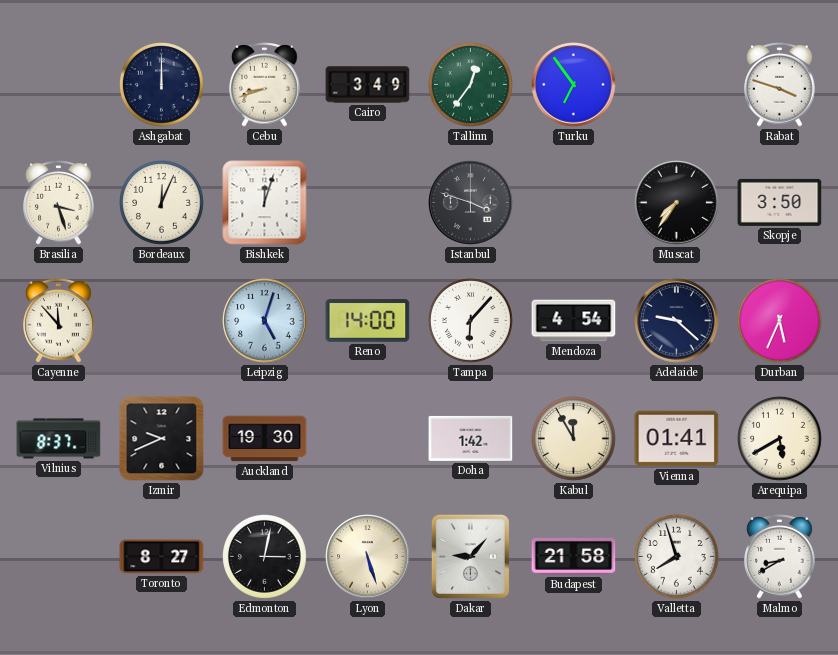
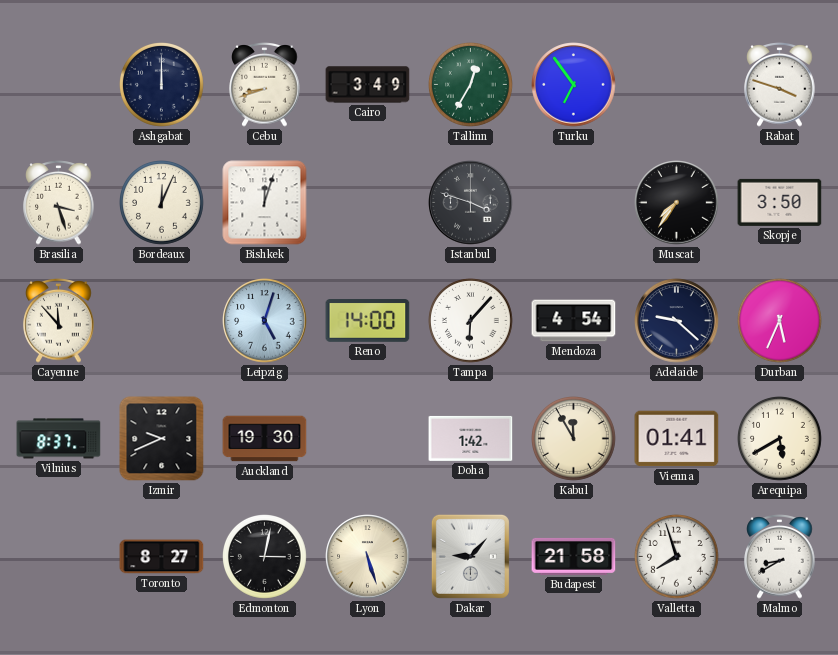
Tallinn: 12:36 -> 12:35
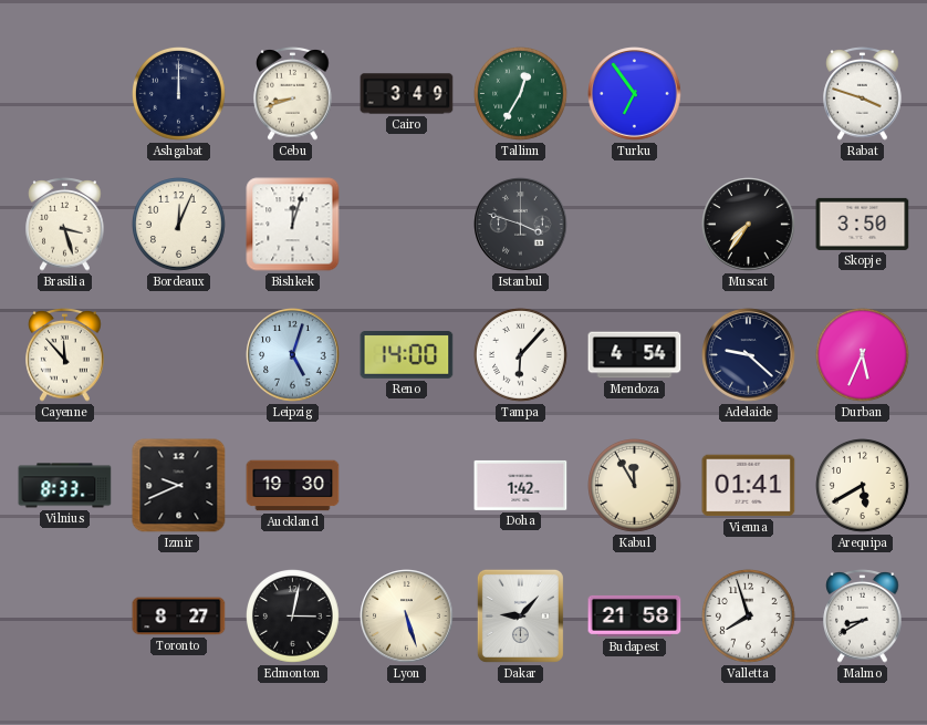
Vilnius: 8:37 -> 8:33
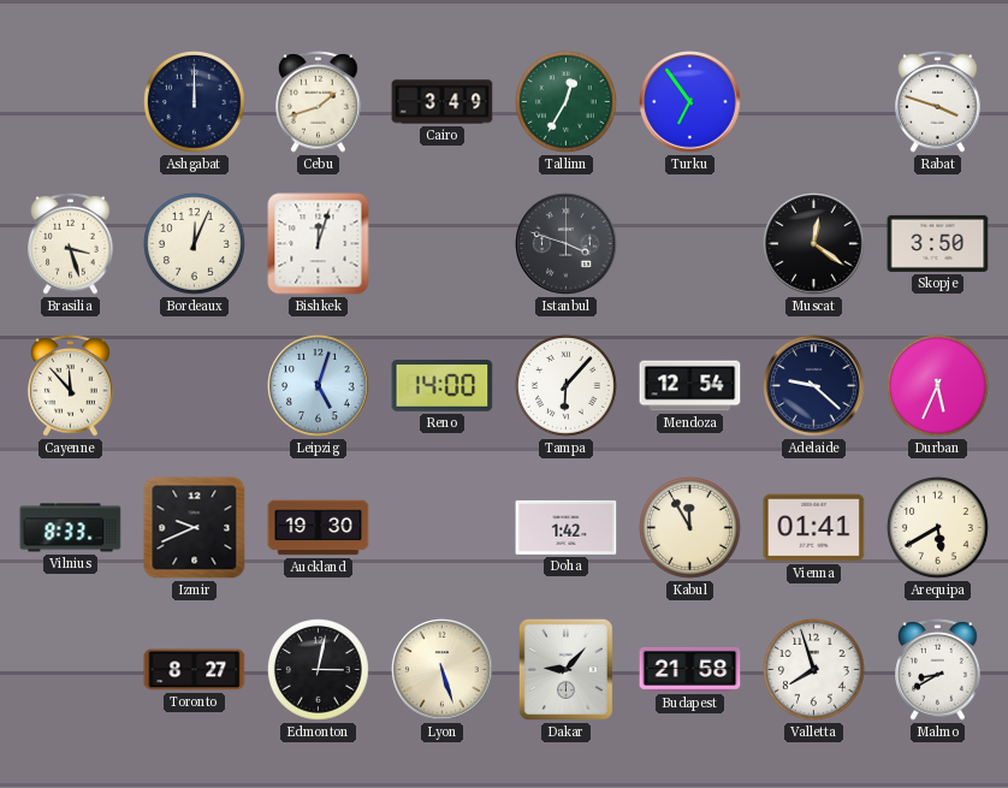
Cebu: 8:42 -> 1:42
Muscat: 7:36 -> 12:21
Mendoza: 4:54 -> 12:54
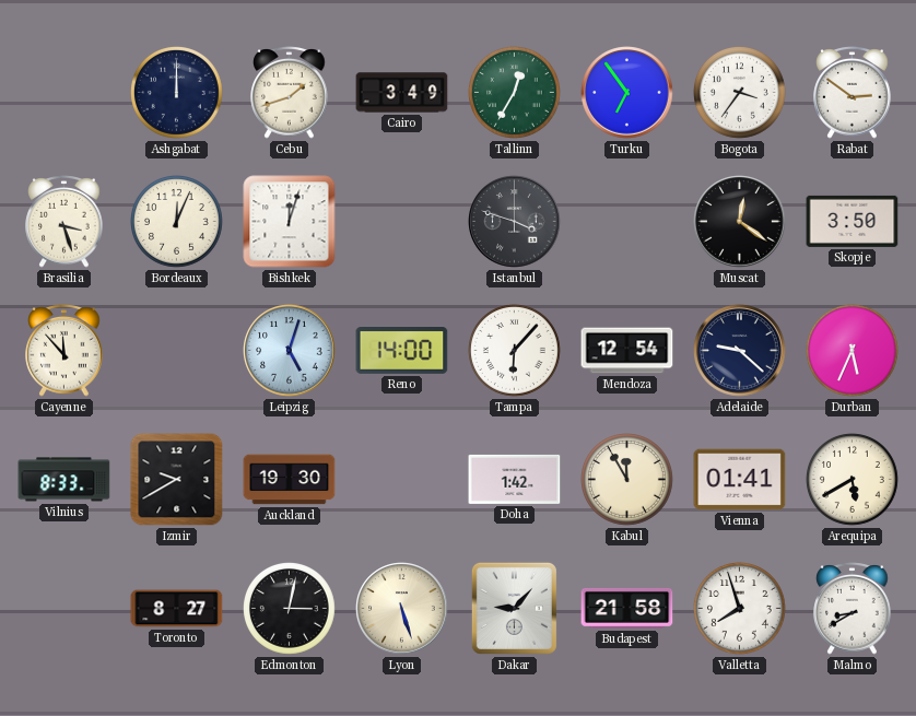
Bogota: none -> 3:36
Rabat: 3:48 -> 2:51
Izmir: 9:41 -> 9:40
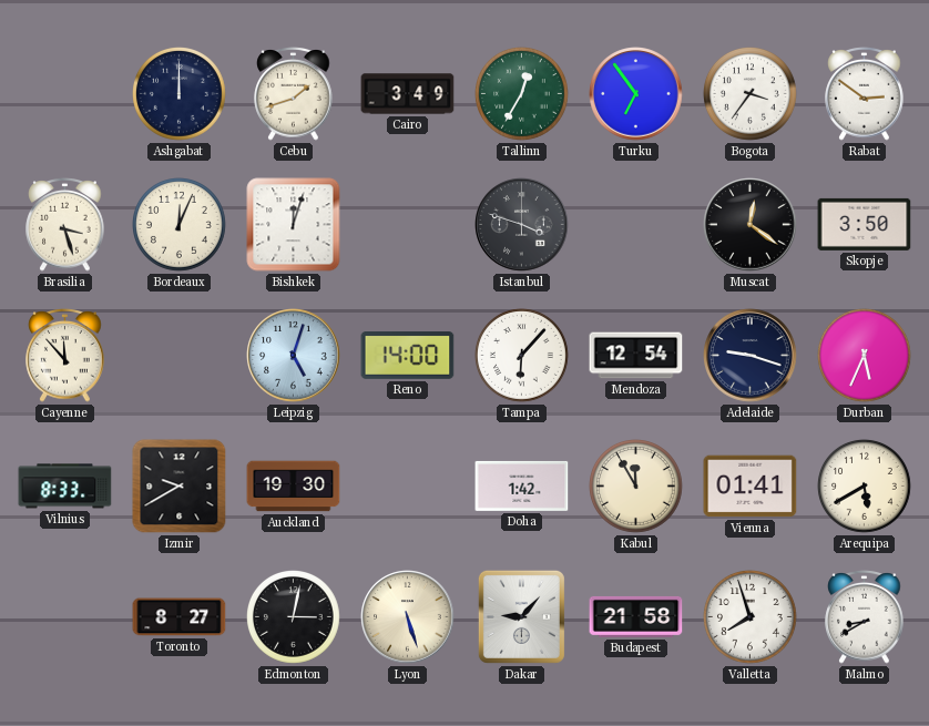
Adelaide: 9:22 -> 9:18
